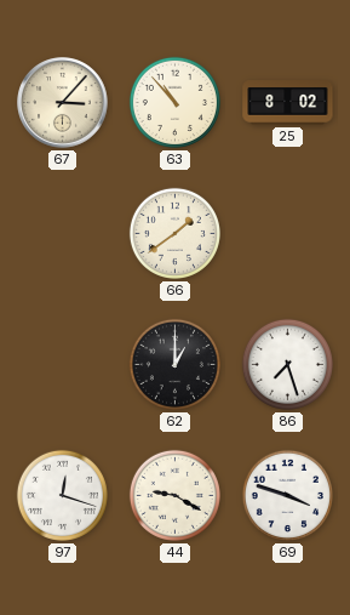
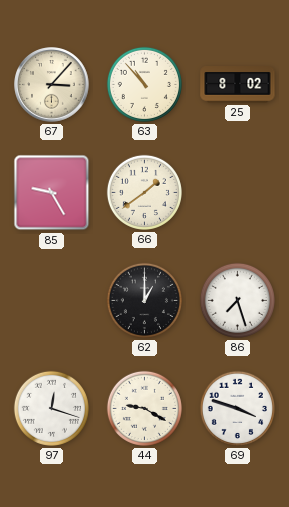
85: none -> 9:25
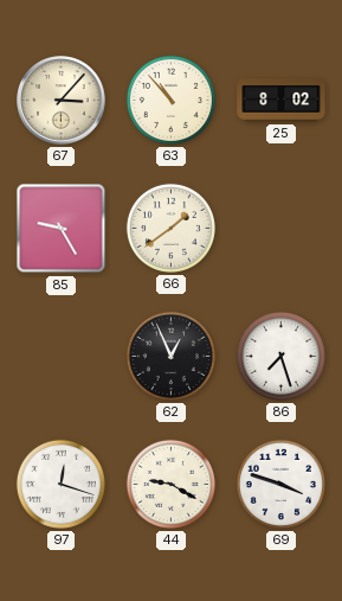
62: 1:00 -> 12:56
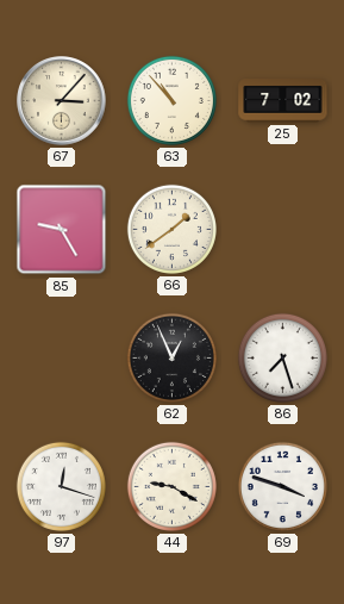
25: 8:02 -> 7:02
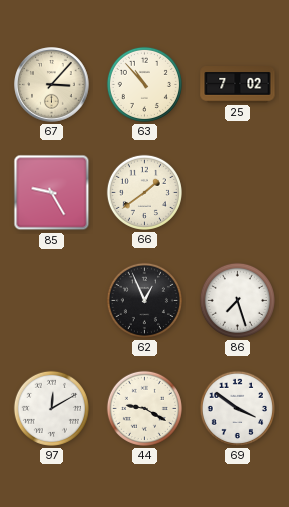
97: 12:18 -> 12:10
69: 3:48 -> 3:51
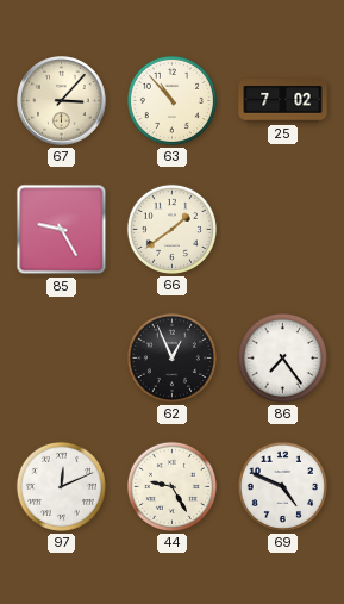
86: 7:27 -> 7:24
97: 12:10 -> 12:11
44: 9:20 -> 9:25
69: 3:51 -> 4:49
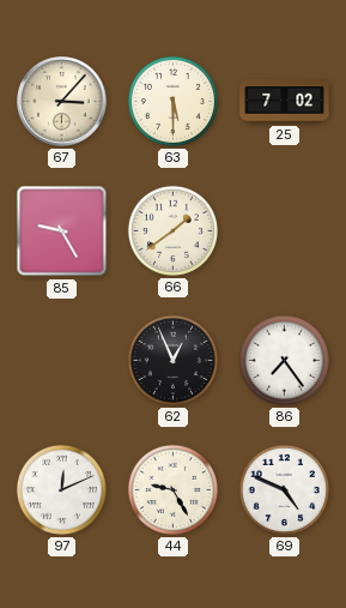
63: 10:53 -> 5:30
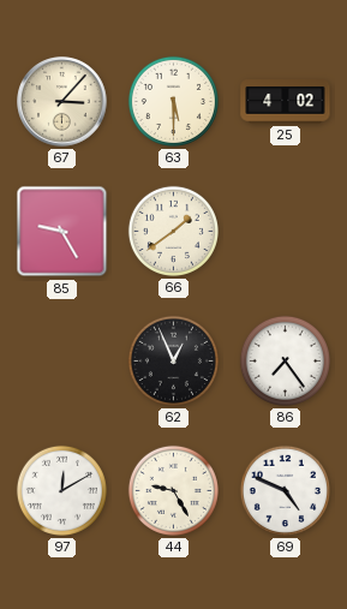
25: 7:02 -> 4:02
97: 12:11 -> 12:10
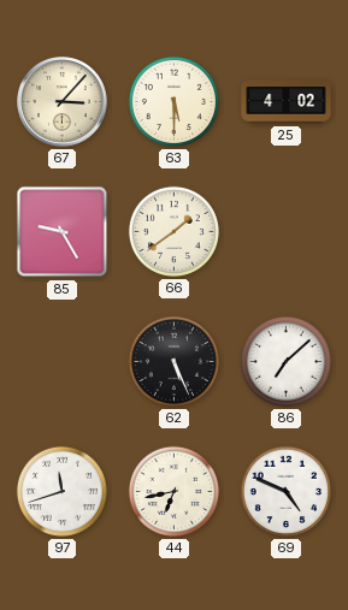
62: 12:56 -> 5:26
86: 7:24 -> 7:08
97: 12:10 -> 11:42
44: 9:25 -> 6:43
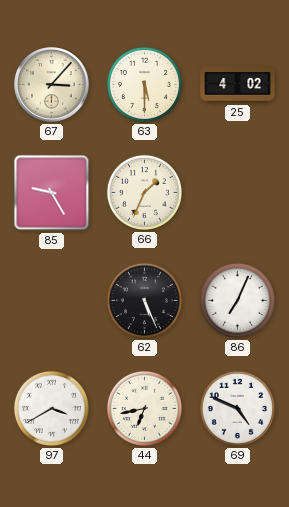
66: 1:39 -> 1:34
86: 7:08 -> 7:04
97: 11:42 -> 3:40
